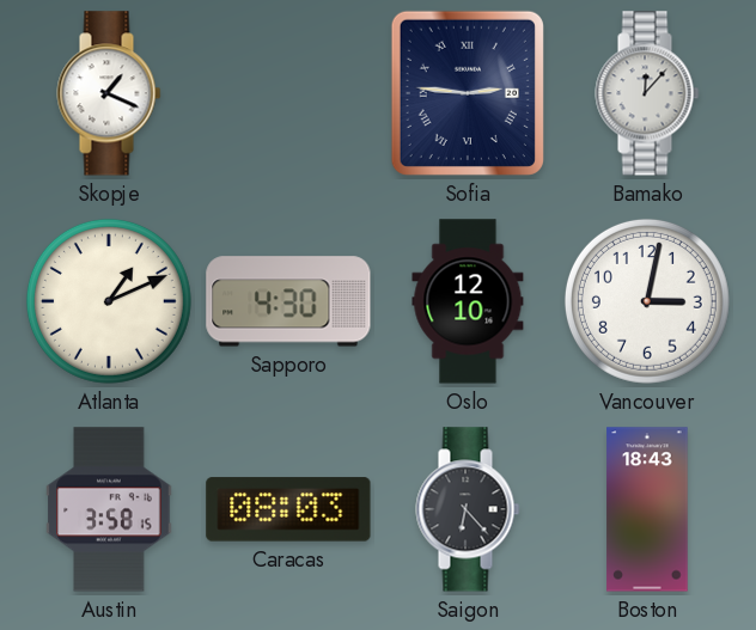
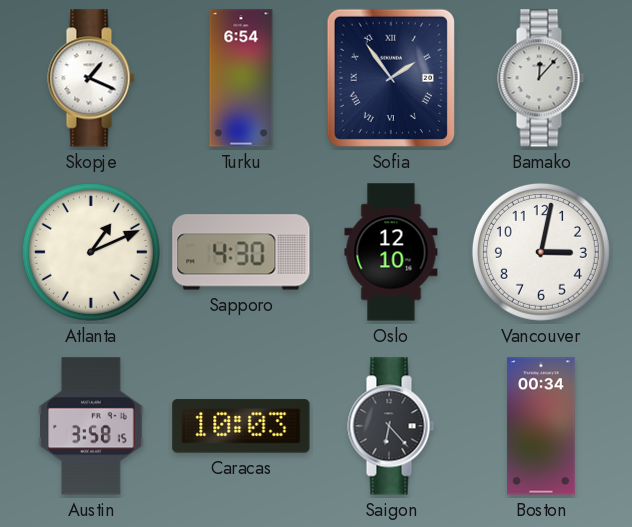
Turku: none -> 6:54
Sofia: 2:46 -> 1:54
Caracas: 08:03 -> 10:03
Boston: 18:43 -> 00:34
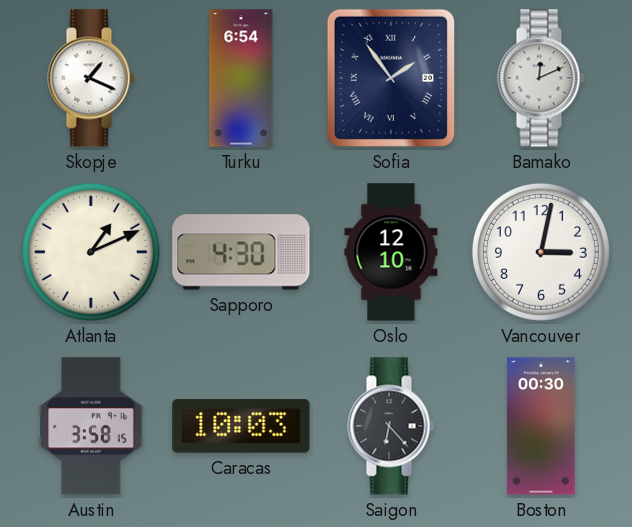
Bamako: 12:07 -> 12:11
Boston: 00:34 -> 00:30
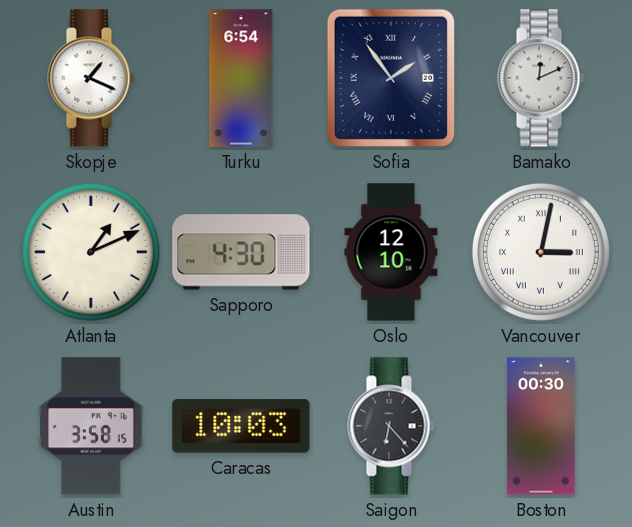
Vancouver numerals: Arabic -> Roman
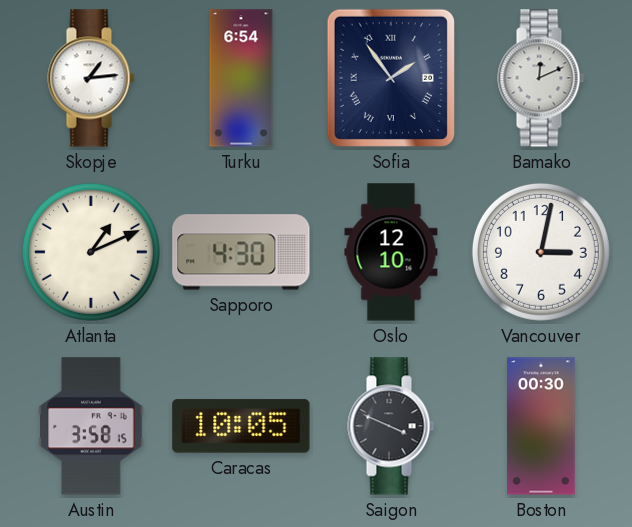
Skopje: 1:19 -> 1:14
Vancouver numerals: Roman -> Arabic
Caracas: 10:03 -> 10:05
Saigon: 6:23 -> 3:49
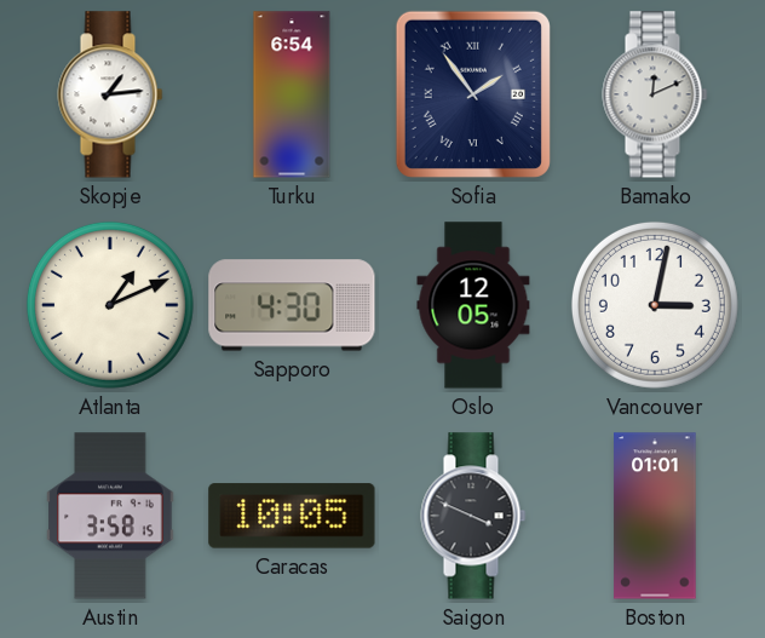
Oslo: 12:10 -> 12:05
Boston: 00:30 -> 01:01
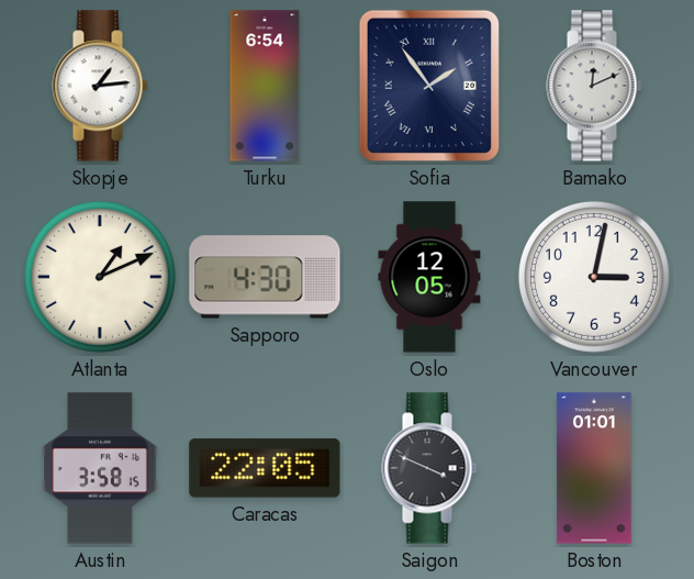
Caracas: 10:05 -> 22:05
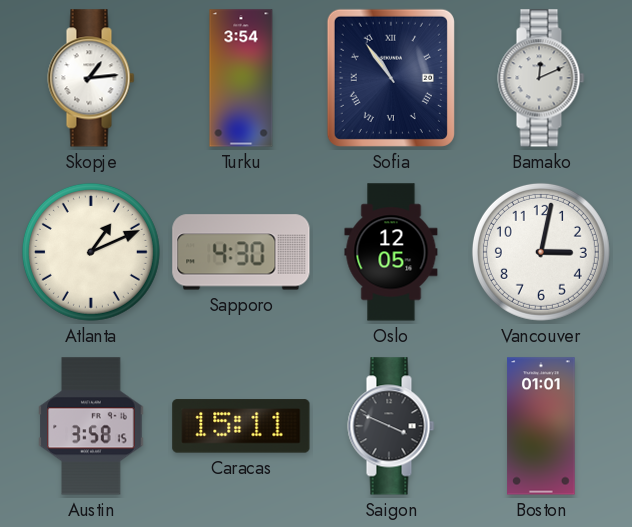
Turku: 6:54 -> 3:54
Sofia: 1:54 -> 10:54
Caracas: 22:05 -> 15:11
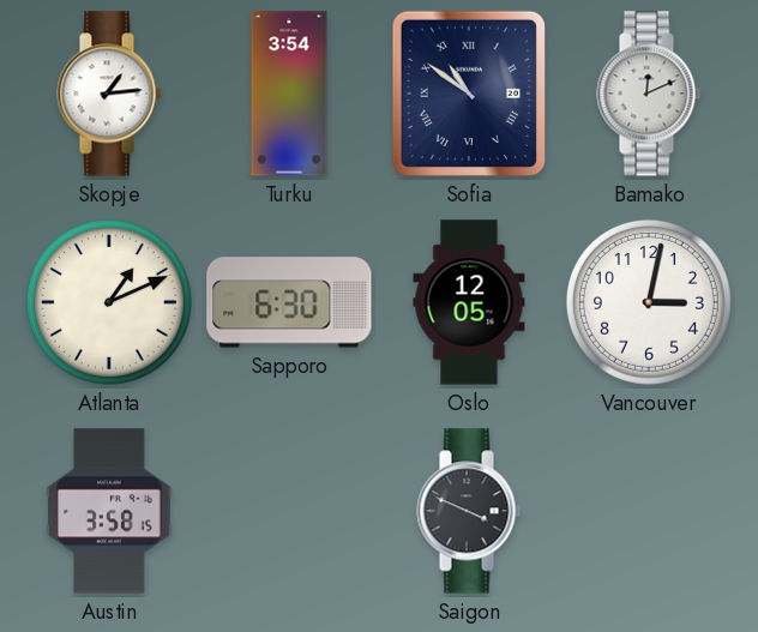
Sofia: 10:54 -> 10:51
Sapporo: 4:30 -> 6:30
Caracas: 15:11 -> none
Boston: 01:01 -> none
